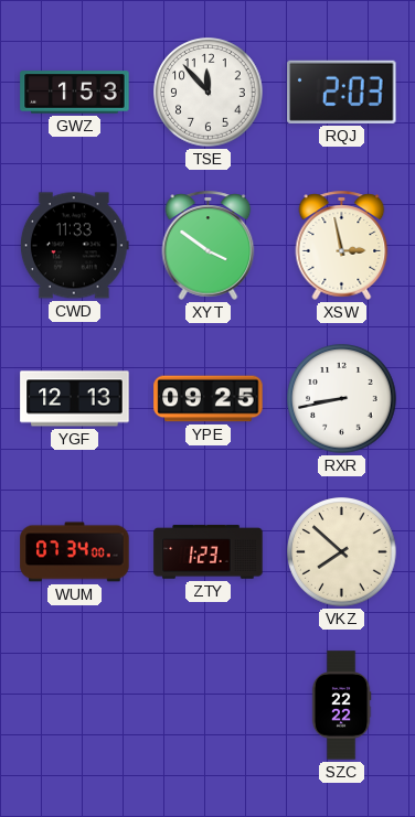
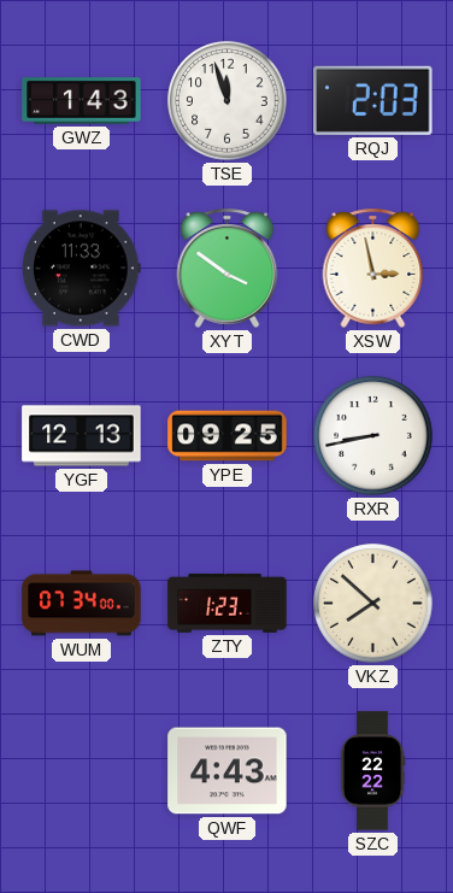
GWZ: 1:53 -> 1:43
TSE: 11:53 -> 11:57
QWF: none -> 4:43
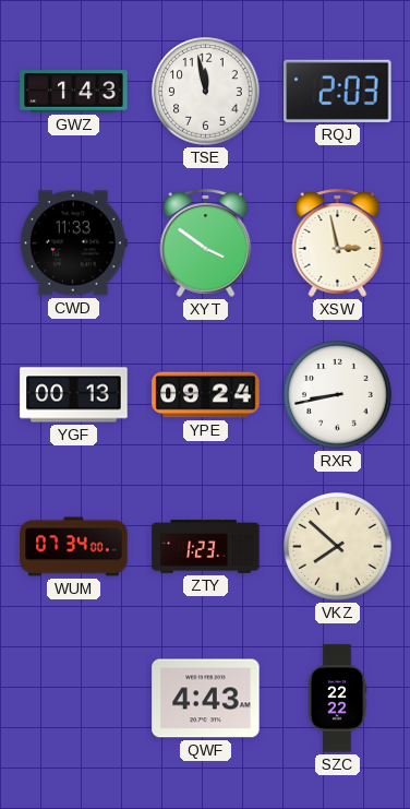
TSE: 11:57 -> 11:58
YGF: 12:13 -> 00:13
YPE: 09:25 -> 09:24
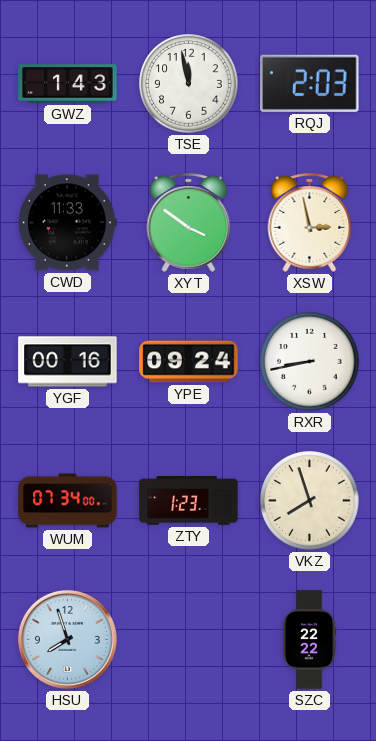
YGF: 00:13 -> 00:16
VKZ: 7:52 -> 7:57
HSU: none -> 7:57
QWF: 4:43 -> none
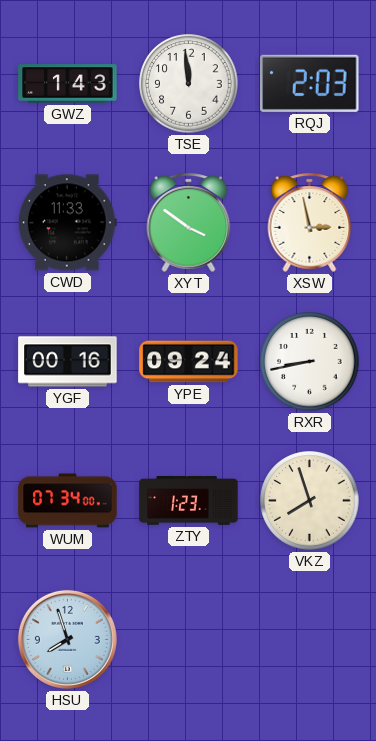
TSE: 11:58 -> 11:59
SZC: 22:22 -> none
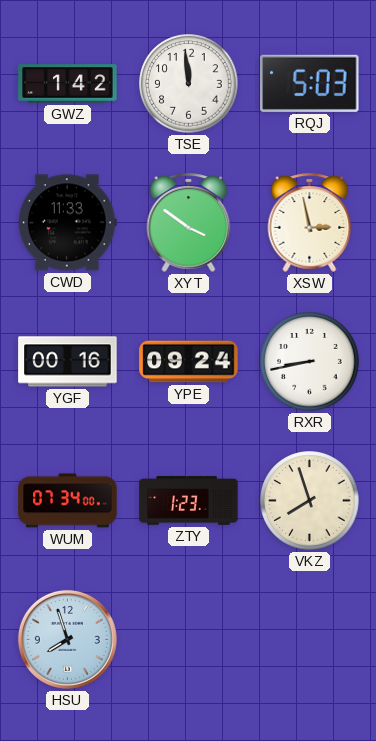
GWZ: 1:43 -> 1:42
RQJ: 2:03 -> 5:03
